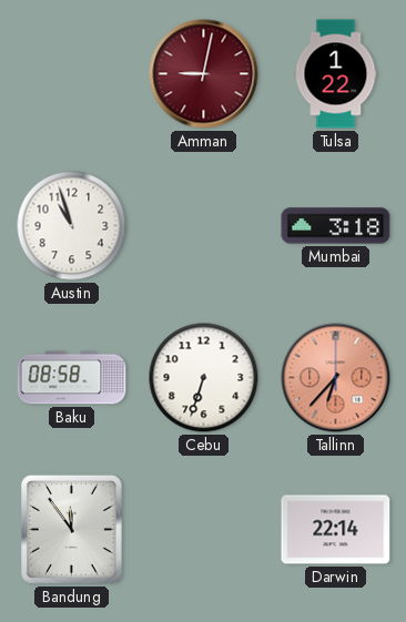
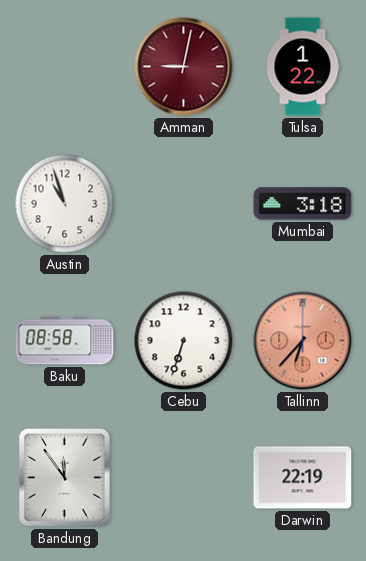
Darwin: 22:14 -> 22:19
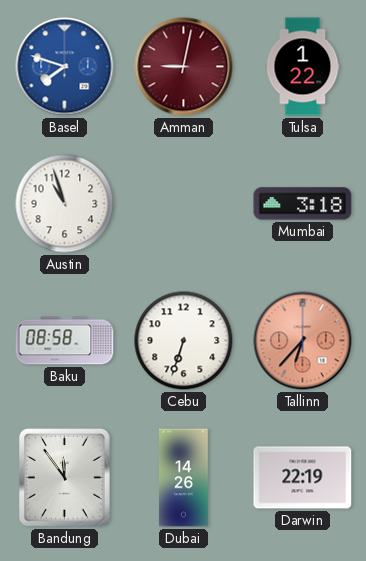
Basel: none -> 7:48
Dubai: none -> 14:26
